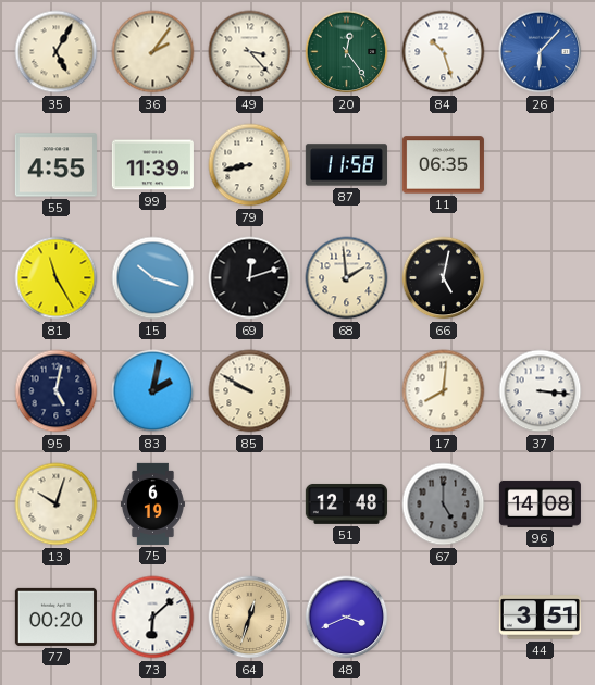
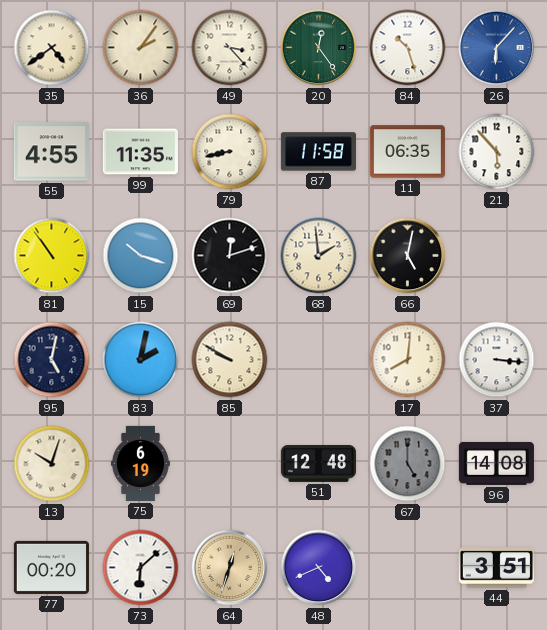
35: 5:05 -> 4:39
99: 11:39 -> 11:35
21: none -> 5:53
81: 11:25 -> 10:54
48: 3:41 -> 4:41
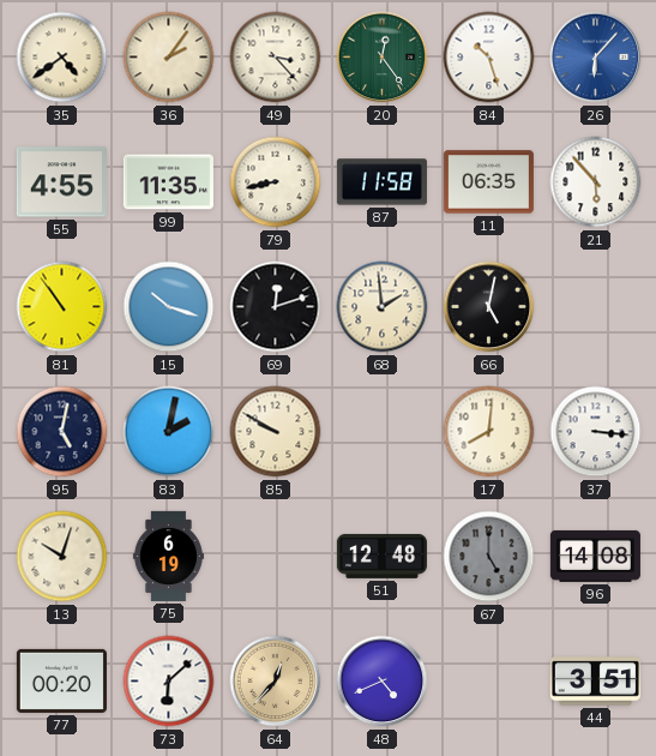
64: 12:33 -> 12:37
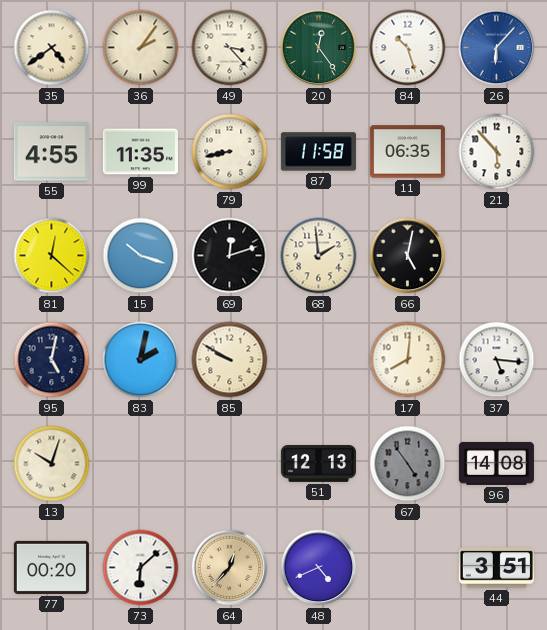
81: 10:54 -> 12:22
37: 3:16 -> 5:16
75: 6:19 -> none
51: 12:48 -> 12:13
67: 5:00 -> 4:54
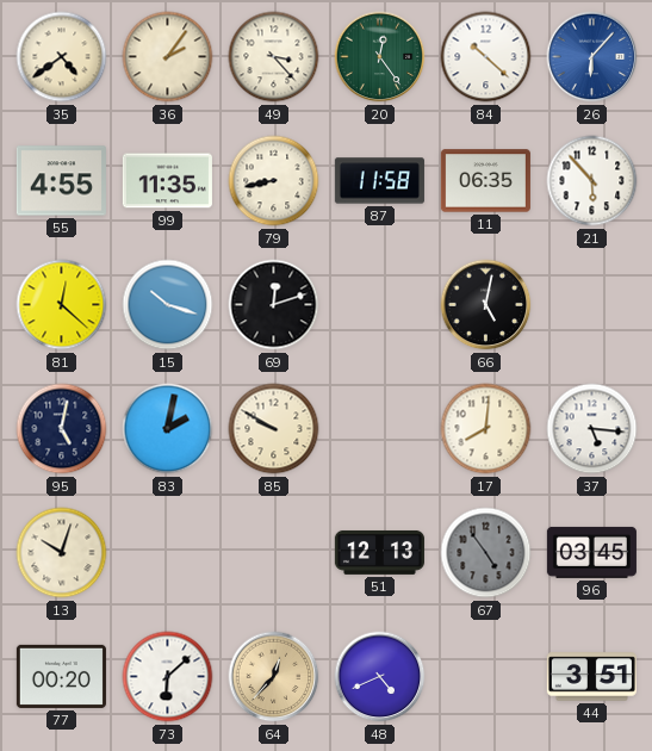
84: 10:27 -> 10:22
68: 1:59 -> none
96: 14:08 -> 03:45
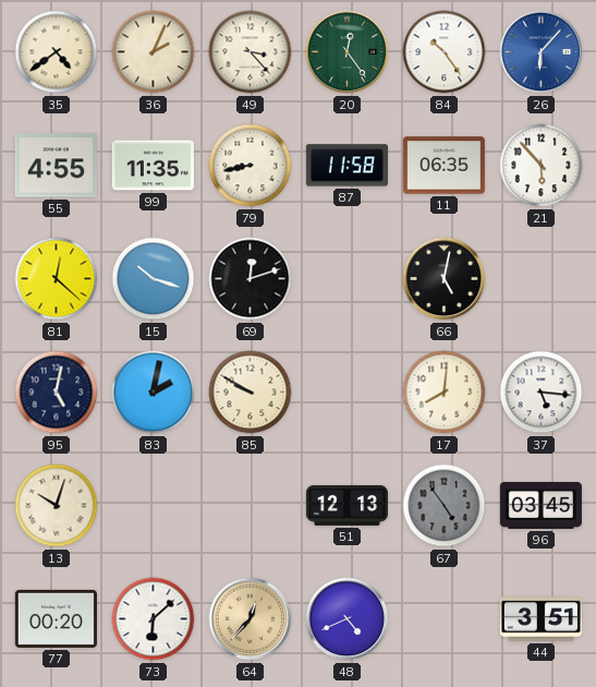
36: 2:06 -> 2:04
84: 10:22 -> 10:24
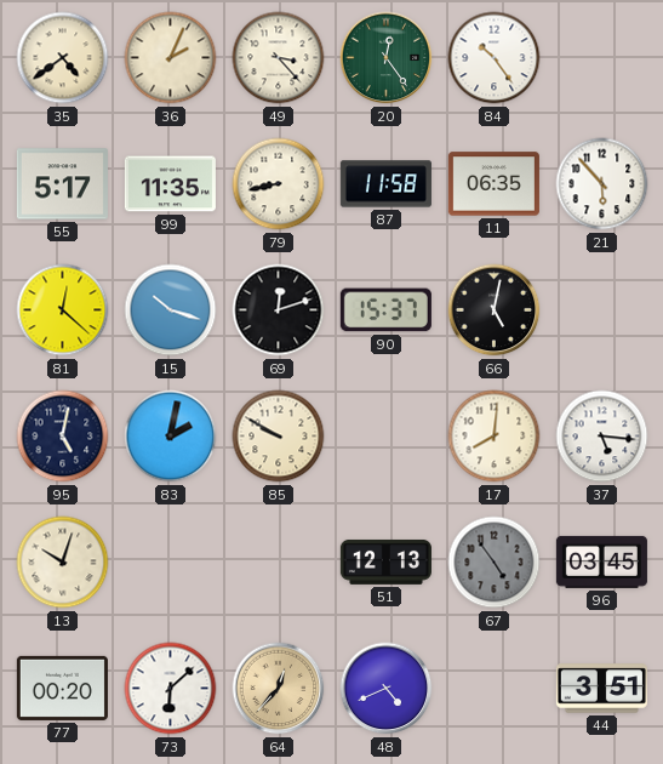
26: 6:07 -> none
55: 4:55 -> 5:17
90: none -> 15:37
